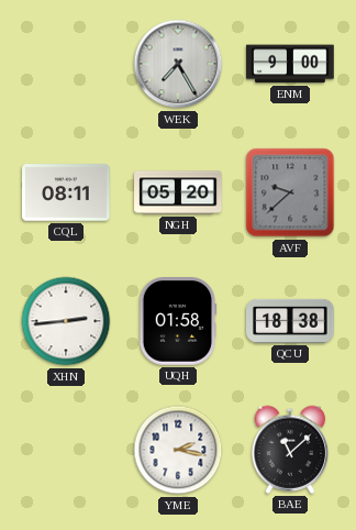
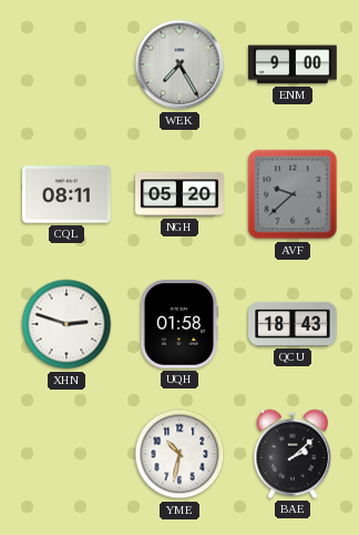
XHN: 2:44 -> 2:48
QCU: 18:38 -> 18:43
YME: 2:17 -> 10:32
BAE: 11:08 -> 2:08
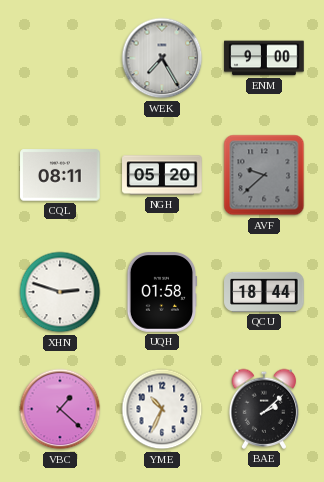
QCU: 18:43 -> 18:44
VBC: none -> 1:22
YME: 10:32 -> 10:34
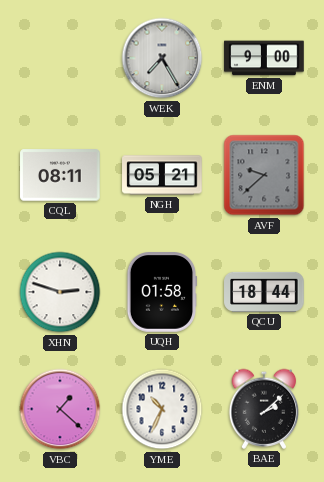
NGH: 05:20 -> 05:21
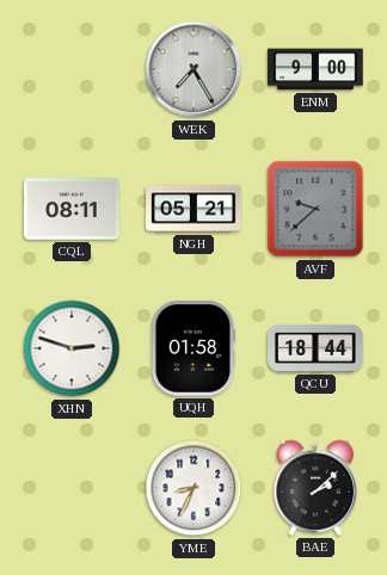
VBC: 1:22 -> none
YME: 10:34 -> 8:34
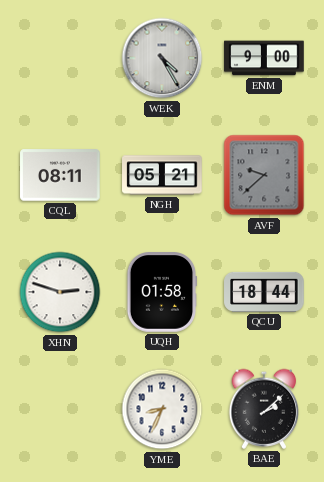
WEK: 7:25 -> 4:25
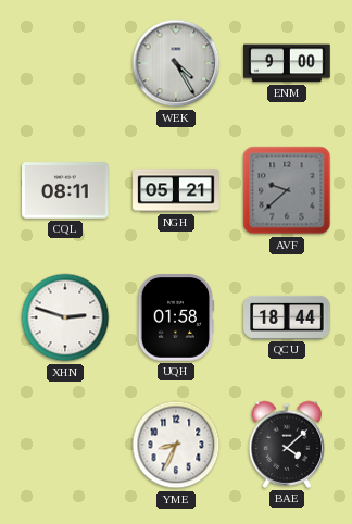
BAE: 2:08 -> 4:08
